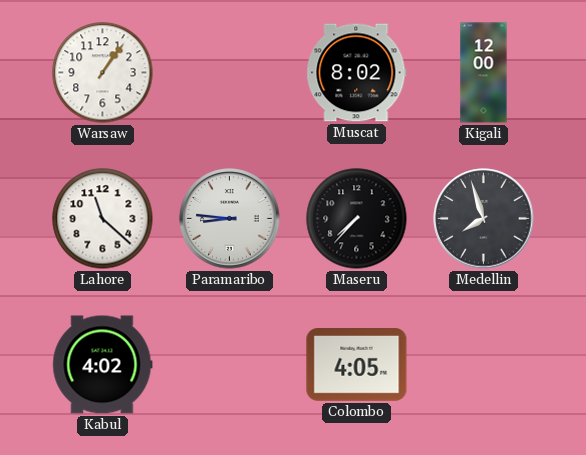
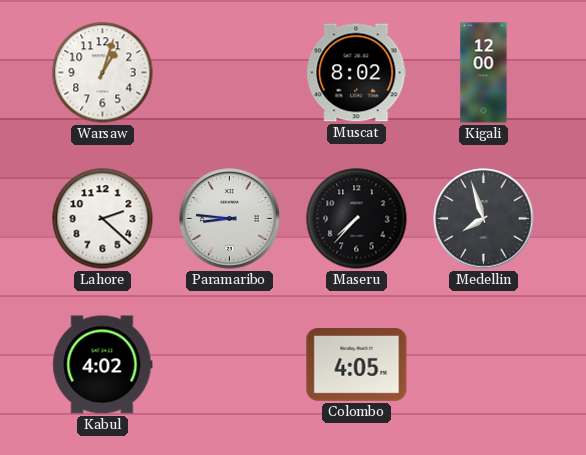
Warsaw: 1:06 -> 1:03
Lahore: 11:22 -> 2:22
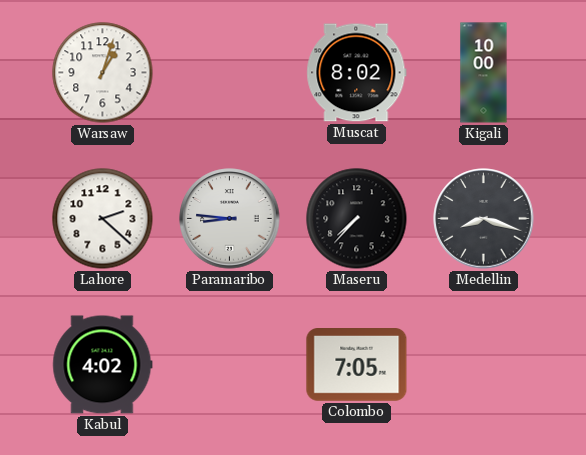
Kigali: 12:00 -> 10:00
Medellin: 7:57 -> 8:18
Colombo: 4:05 -> 7:05
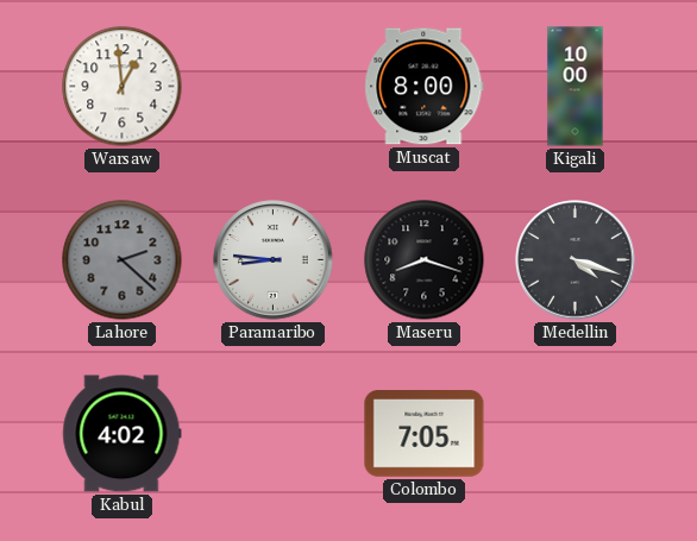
Warsaw: 1:03 -> 12:59
Muscat: 8:02 -> 8:00
Lahore dial: white -> grey
Maseru: 7:37 -> 8:18
Medellin: 8:18 -> 4:18
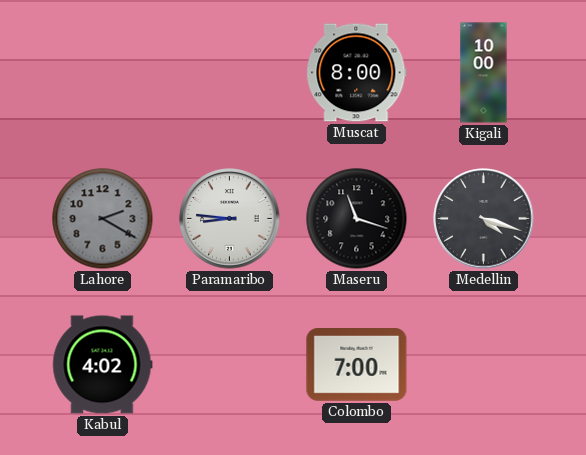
Warsaw: 12:59 -> none
Lahore: 2:22 -> 2:20
Maseru: 8:18 -> 11:18
Colombo: 7:05 -> 7:00
